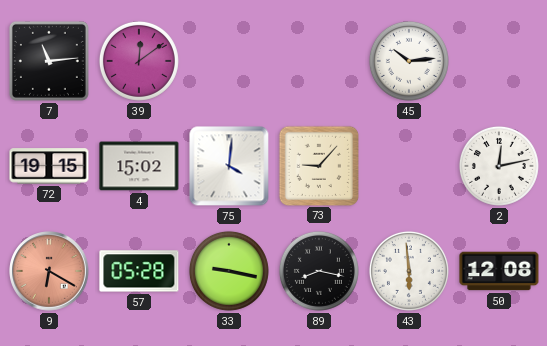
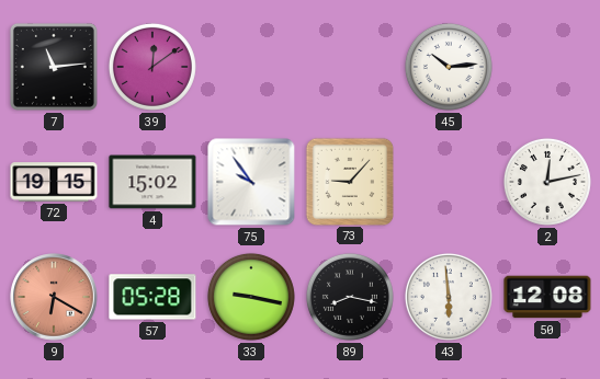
75: 4:01 -> 9:54
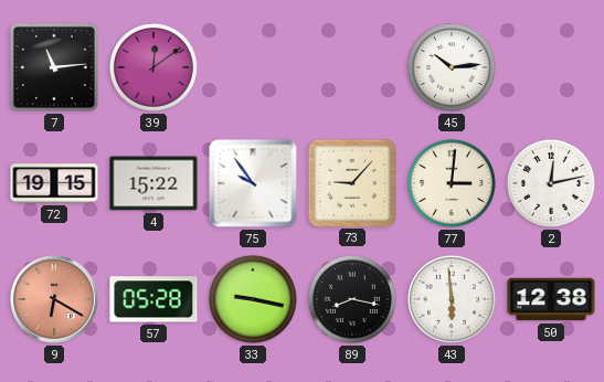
4: 15:02 -> 15:22
77: none -> 3:01
50: 12:08 -> 12:38
